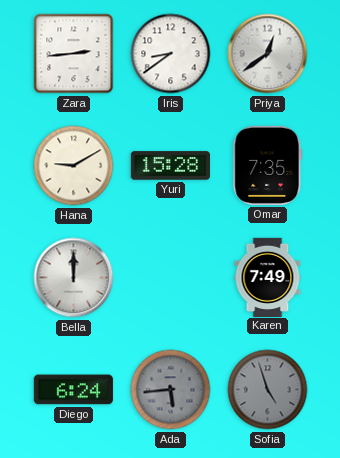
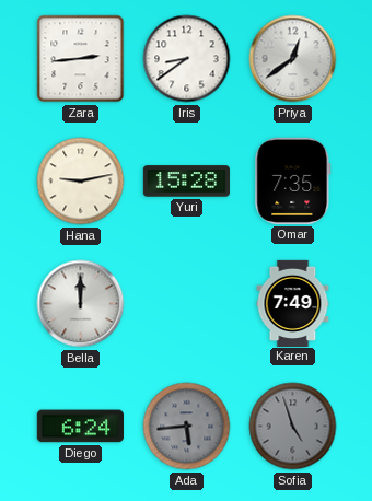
Hana: 9:10 -> 9:13
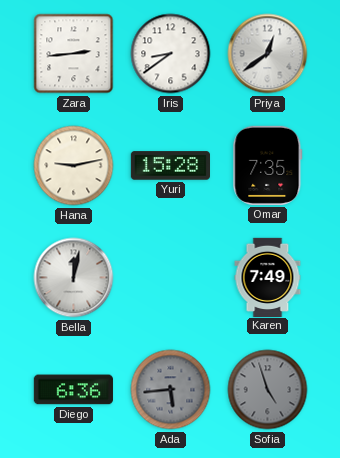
Bella: 12:00 -> 12:02
Diego: 6:24 -> 6:36
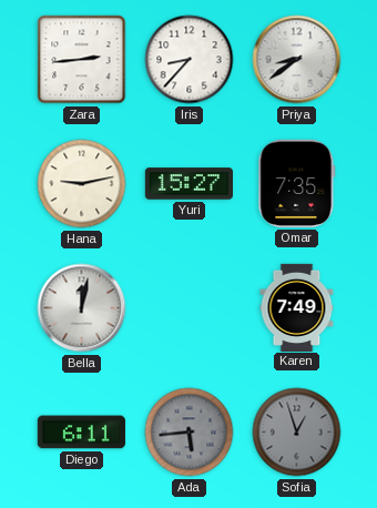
Iris: 8:39 -> 8:37
Priya: 12:39 -> 8:39
Yuri: 15:28 -> 15:27
Diego: 6:36 -> 6:11
Sofia: 4:57 -> 12:57
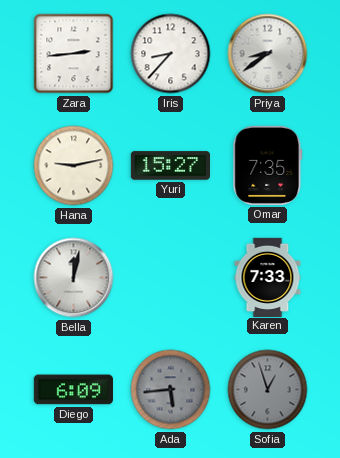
Karen: 7:49 -> 7:33
Diego: 6:11 -> 6:09
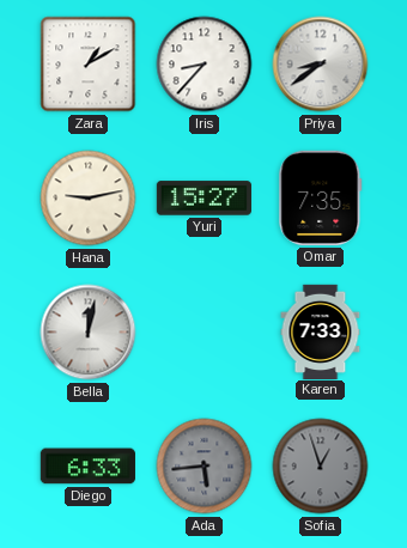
Zara: 2:44 -> 1:10
Diego: 6:09 -> 6:33
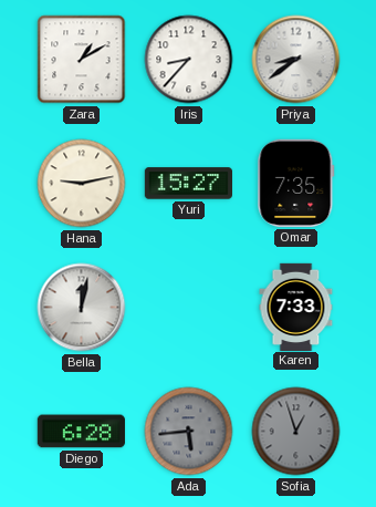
Diego: 6:33 -> 6:28
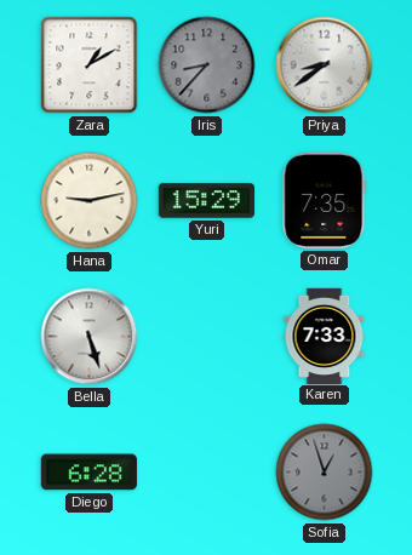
Iris dial: white -> grey
Yuri: 15:27 -> 15:29
Bella: 12:02 -> 5:27
Ada: 5:44 -> none
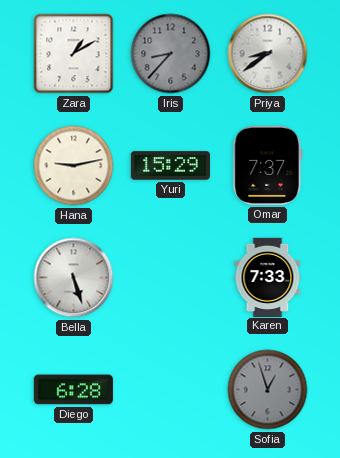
Omar: 7:35 -> 7:37
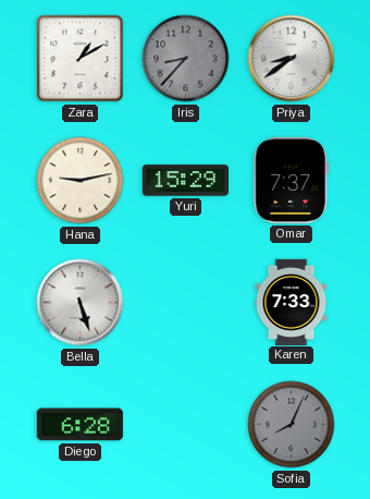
Sofia: 12:57 -> 8:04
